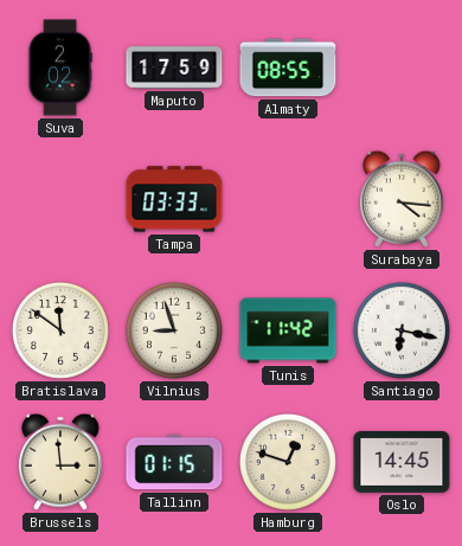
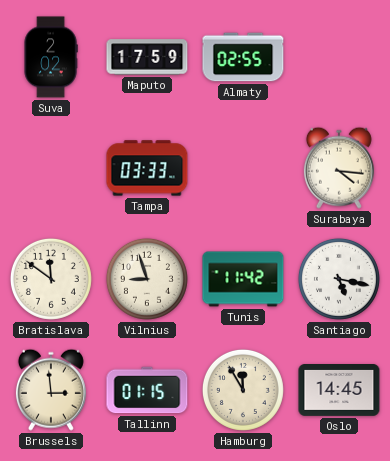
Almaty: 08:55 -> 02:55
Santiago: 6:17 -> 5:17
Hamburg: 12:48 -> 11:55
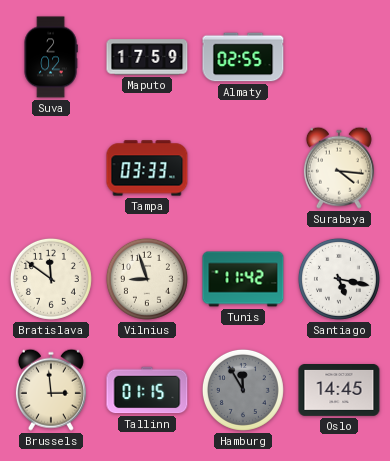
Hamburg dial: cream -> grey
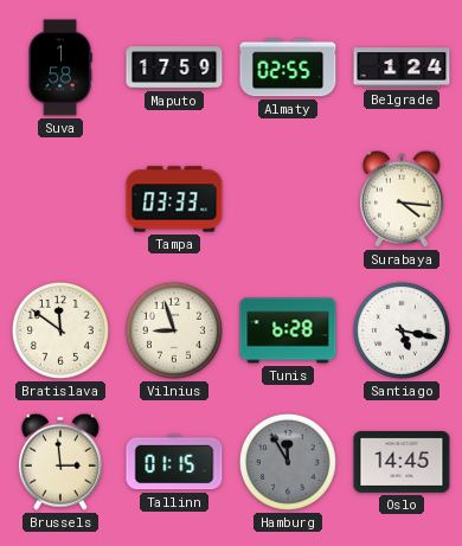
Suva: 2:02 -> 1:58
Belgrade: none -> 1:24
Tunis: 11:42 -> 6:28
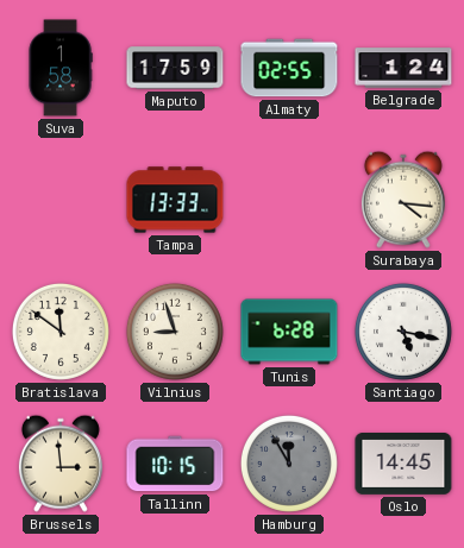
Tampa: 03:33 -> 13:33
Tallinn: 01:15 -> 10:15
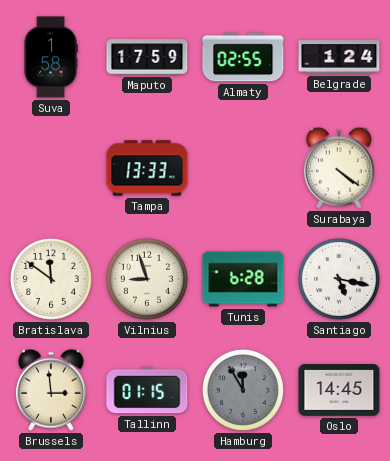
Surabaya: 4:16 -> 4:21
Tallinn: 10:15 -> 01:15
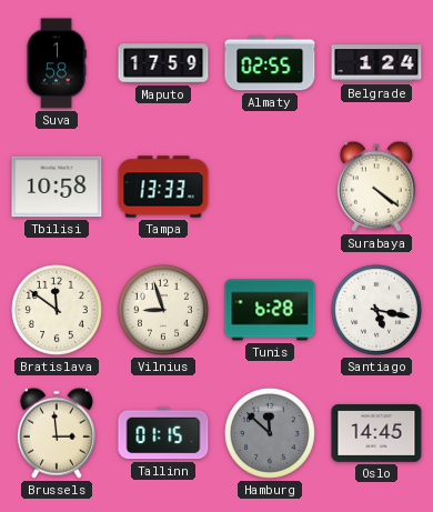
Tbilisi: none -> 10:58
Hamburg: 11:55 -> 11:52
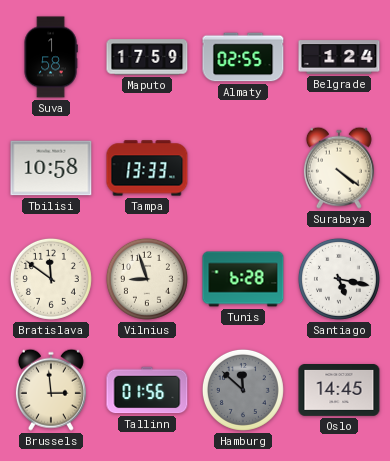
Tallinn: 01:15 -> 01:56
